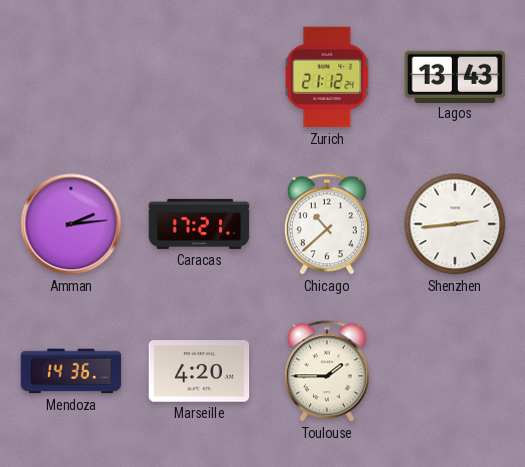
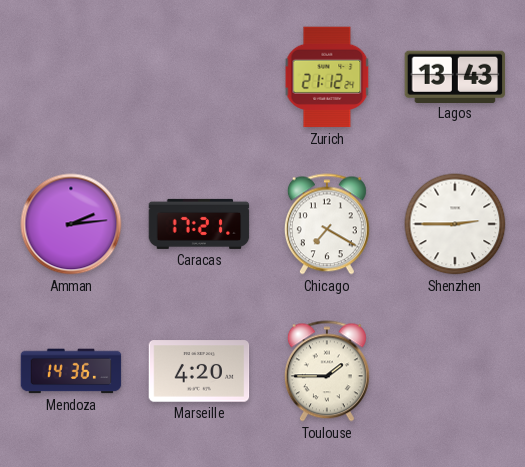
Chicago: 10:38 -> 7:20
Shenzhen: 2:44 -> 2:45
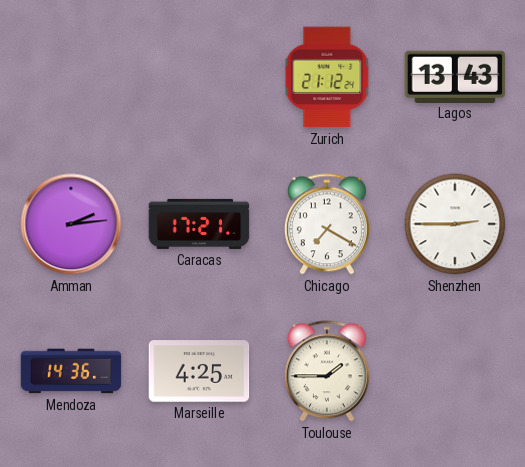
Marseille: 4:20 -> 4:25
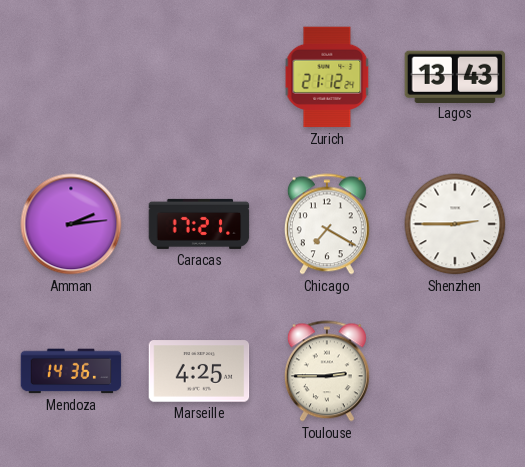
Toulouse: 1:45 -> 2:45
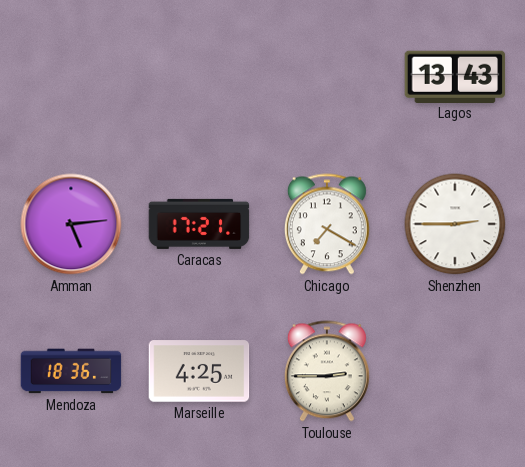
Zurich: 21:12 -> none
Amman: 2:14 -> 5:14
Mendoza: 14:36 -> 18:36
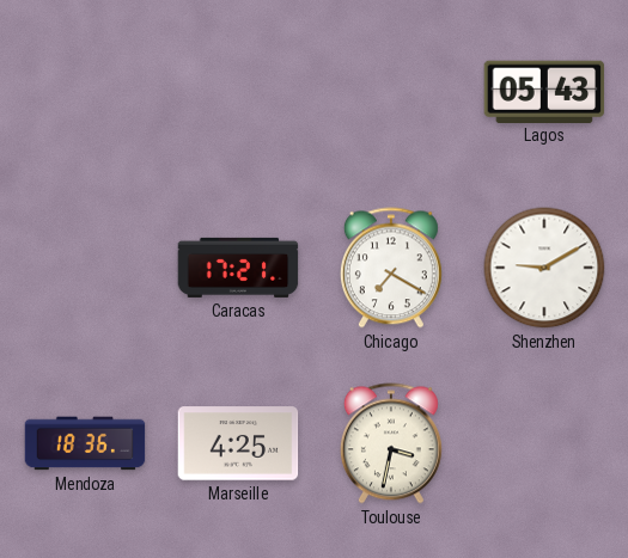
Lagos: 13:43 -> 05:43
Amman: 5:14 -> none
Shenzhen: 2:45 -> 9:10
Toulouse: 2:45 -> 3:32
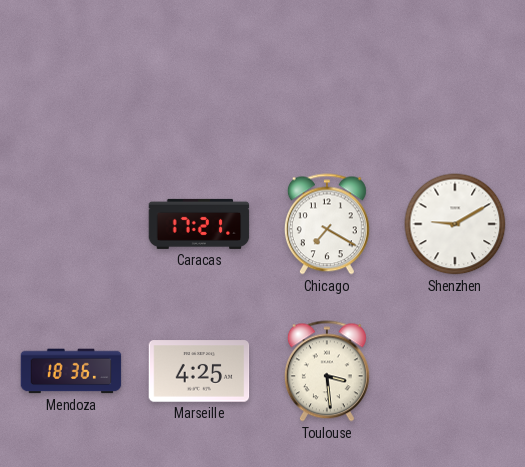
Lagos: 05:43 -> none
Toulouse: 3:32 -> 3:29
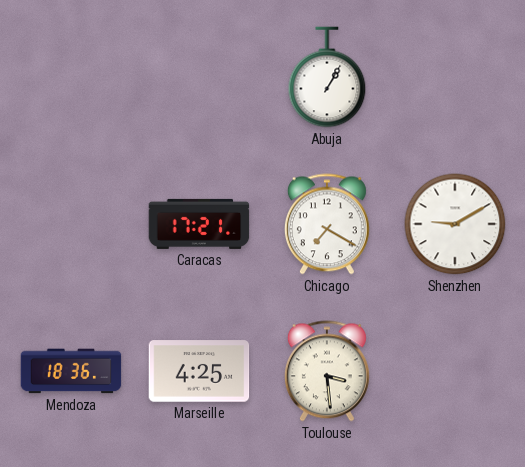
Abuja: none -> 1:05
